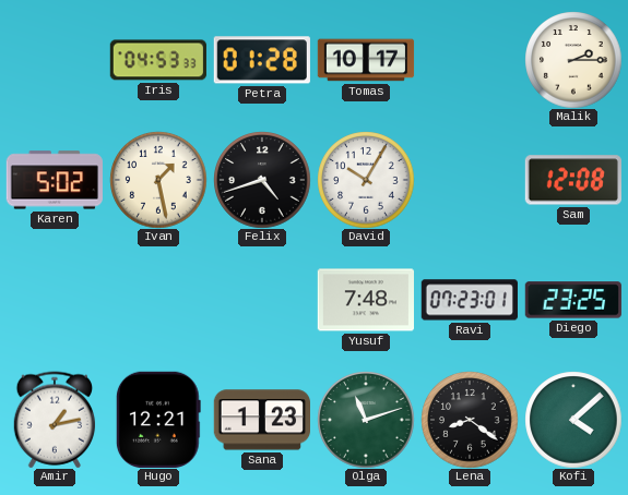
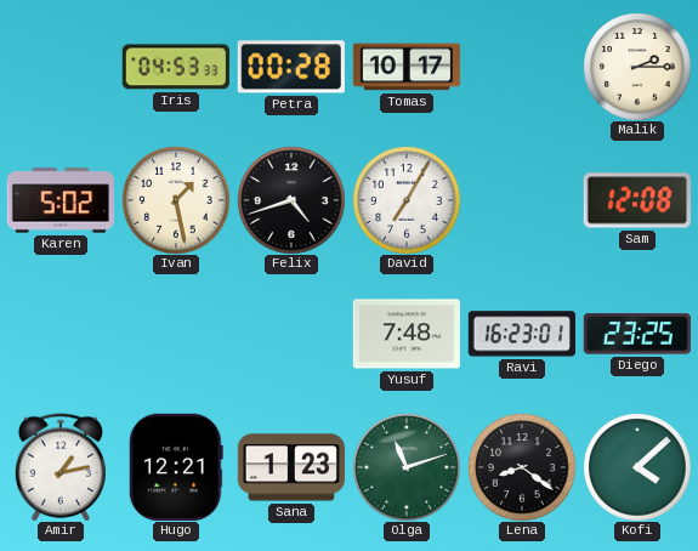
Petra: 01:28 -> 00:28
David: 10:05 -> 7:05
Ravi: 07:23 -> 16:23
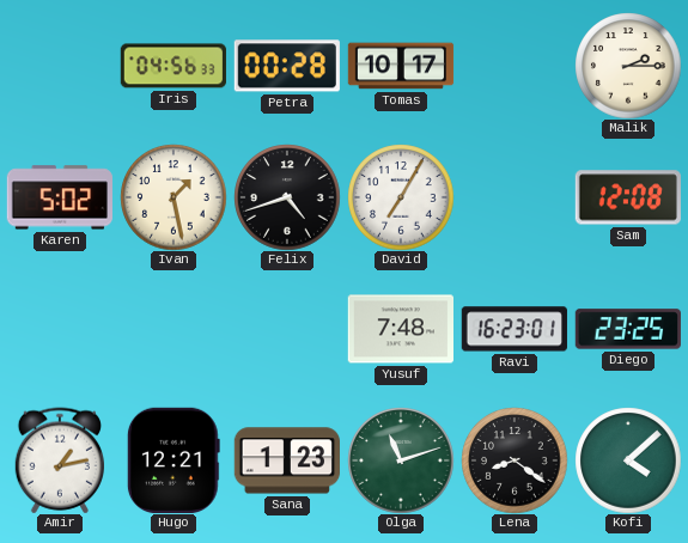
Iris: 04:53 -> 04:56
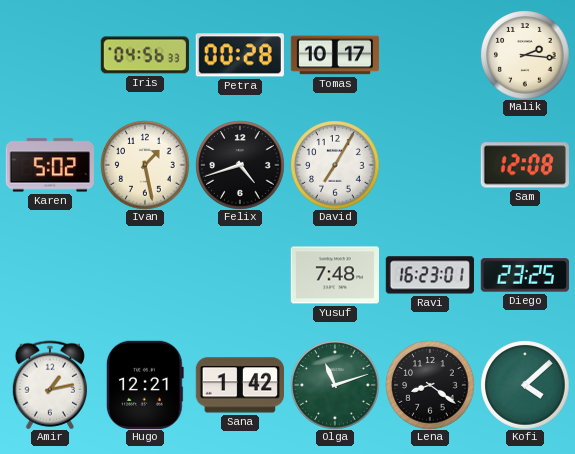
Malik: 2:15 -> 2:16
Sana: 1:23 -> 1:42
